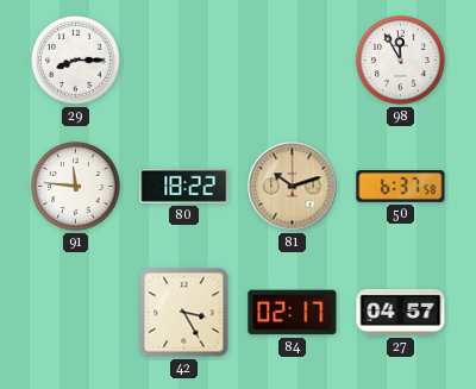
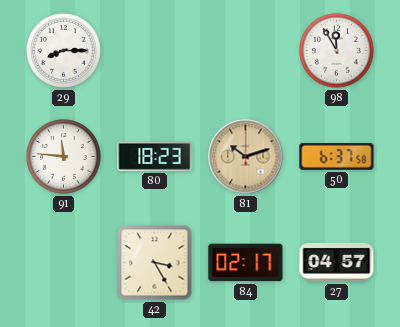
80: 18:22 -> 18:23
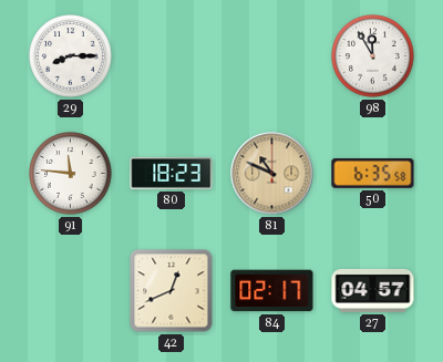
81: 10:12 -> 10:49
50: 6:37 -> 6:35
42: 3:25 -> 12:41
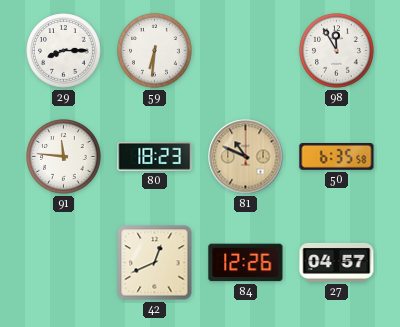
59: none -> 6:31
84: 02:17 -> 12:26
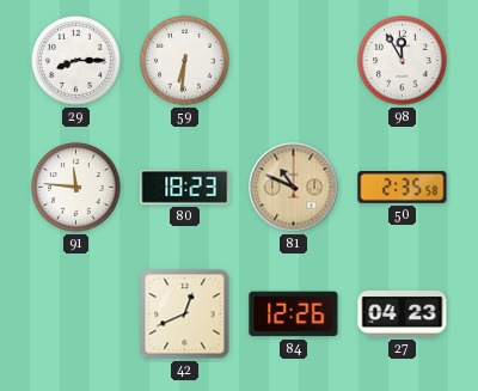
50: 6:35 -> 2:35
27: 04:57 -> 04:23
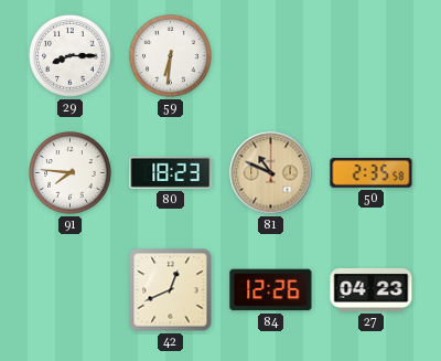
98: 11:55 -> none
91: 11:46 -> 7:46
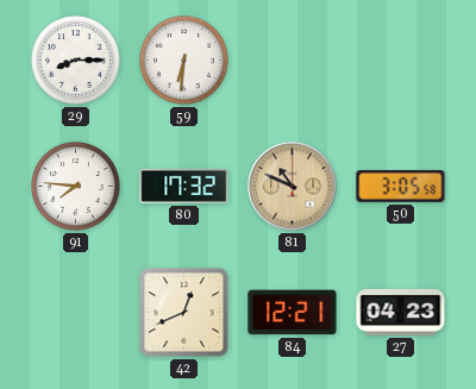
80: 18:23 -> 17:32
50: 2:35 -> 3:05
84: 12:26 -> 12:21
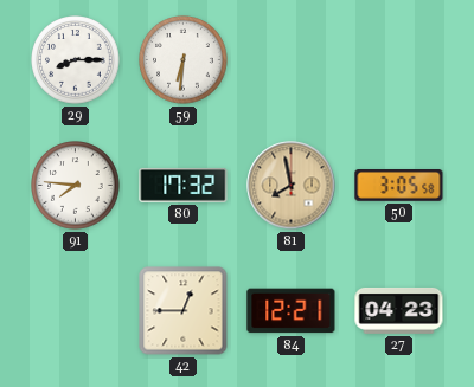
81: 10:49 -> 7:58
42: 12:41 -> 12:45
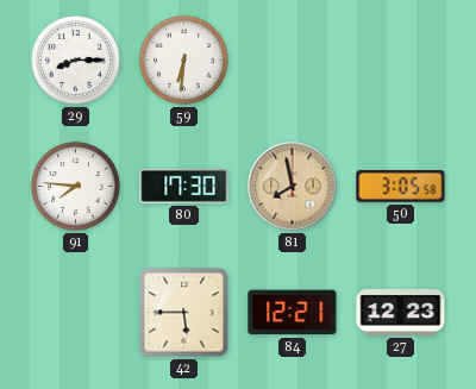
80: 17:32 -> 17:30
42: 12:45 -> 5:45
27: 04:23 -> 12:23
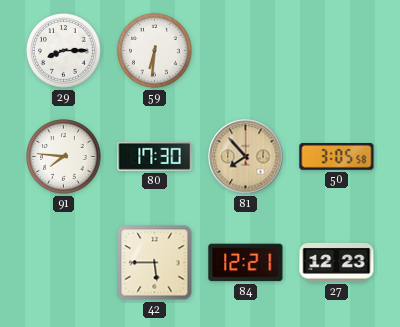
81: 7:58 -> 7:53
